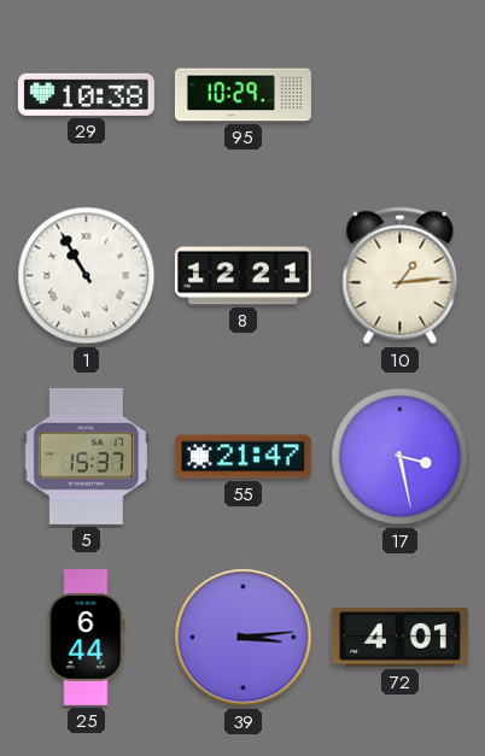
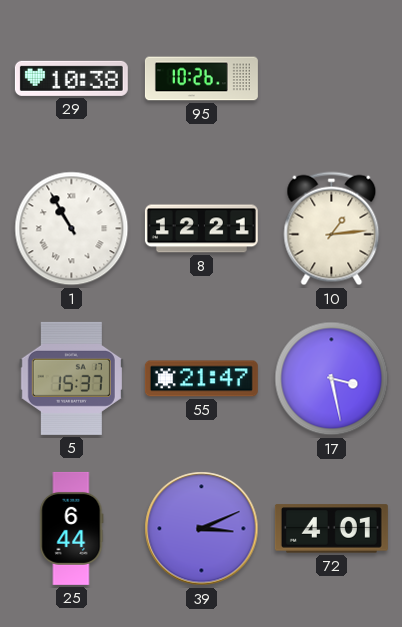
95: 10:29 -> 10:26
39: 3:14 -> 3:11
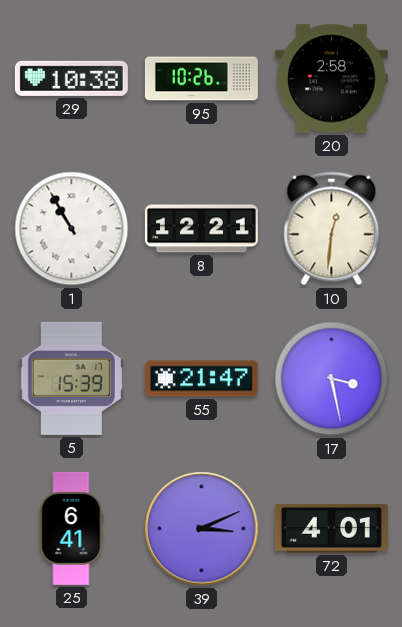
20: none -> 2:58
10: 1:14 -> 12:31
5: 15:37 -> 15:39
25: 6:44 -> 6:41
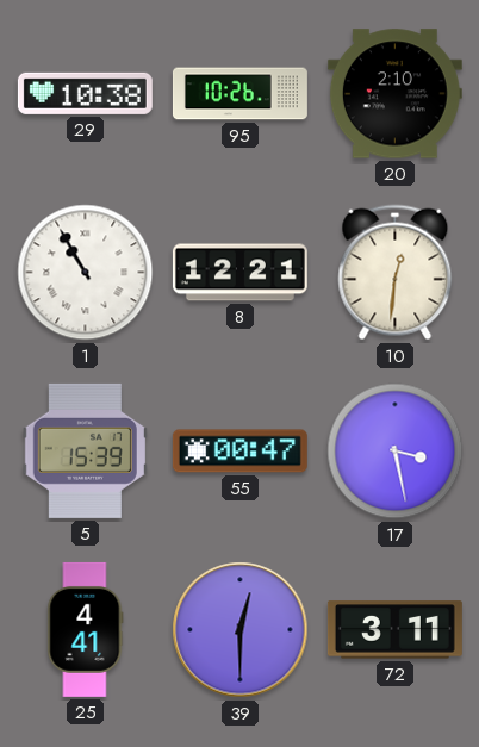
20: 2:58 -> 2:10
55: 21:47 -> 00:47
25: 6:41 -> 4:41
39: 3:11 -> 12:30
72: 4:01 -> 3:11
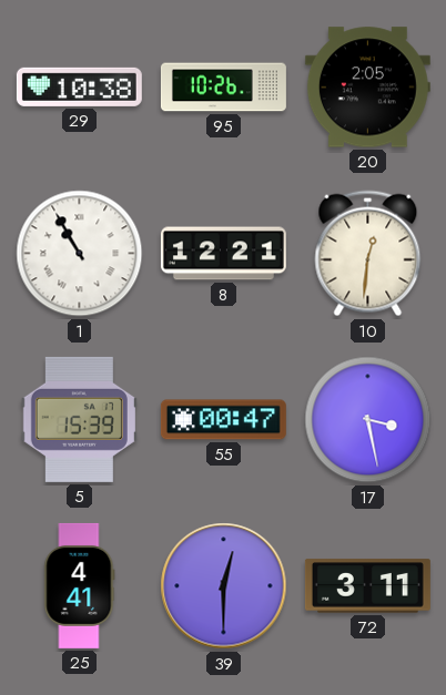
20: 2:10 -> 2:05
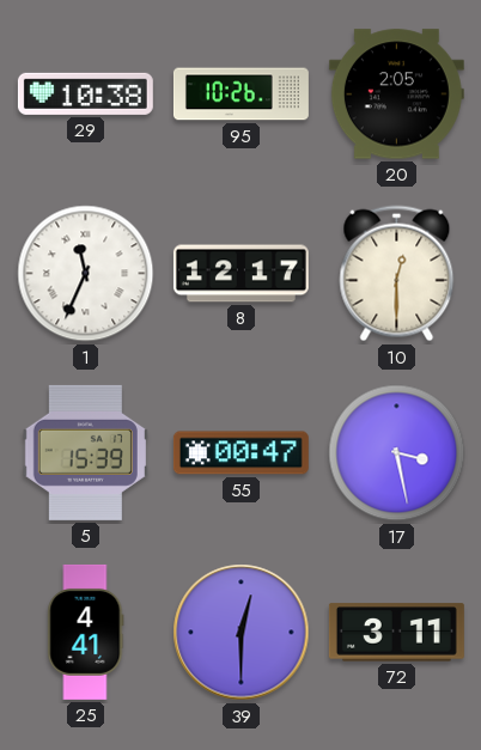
1: 10:55 -> 11:34
8: 12:21 -> 12:17
10: 12:31 -> 12:30
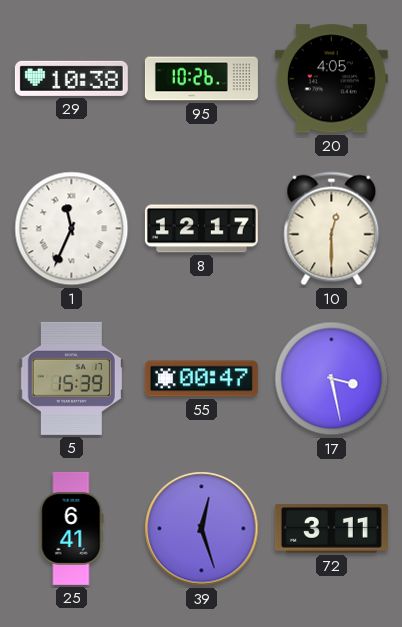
20: 2:05 -> 4:05
25: 4:41 -> 6:41
39: 12:30 -> 12:27
